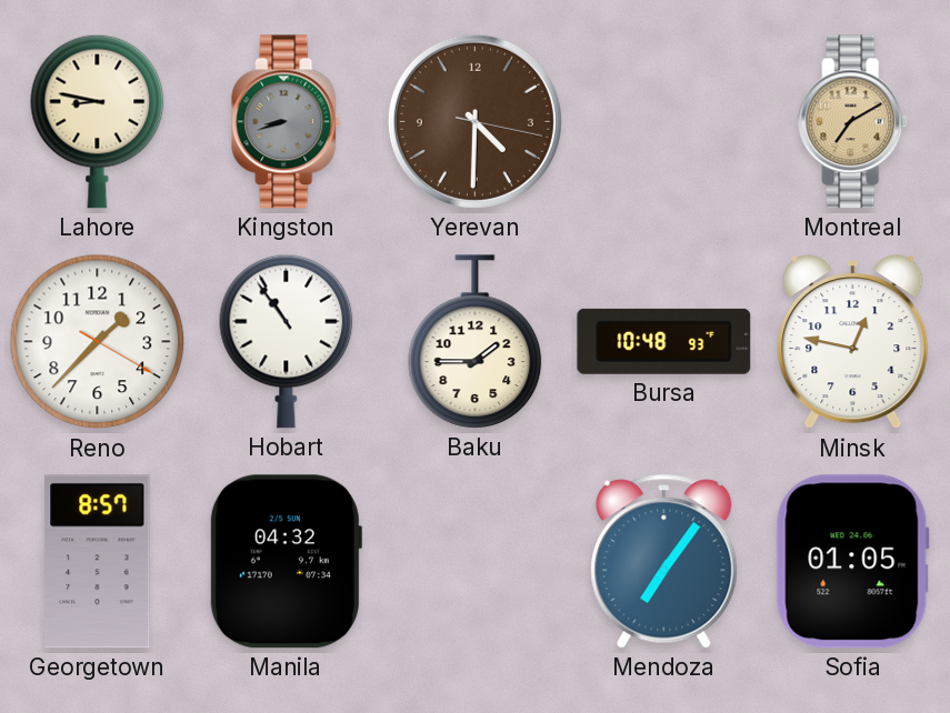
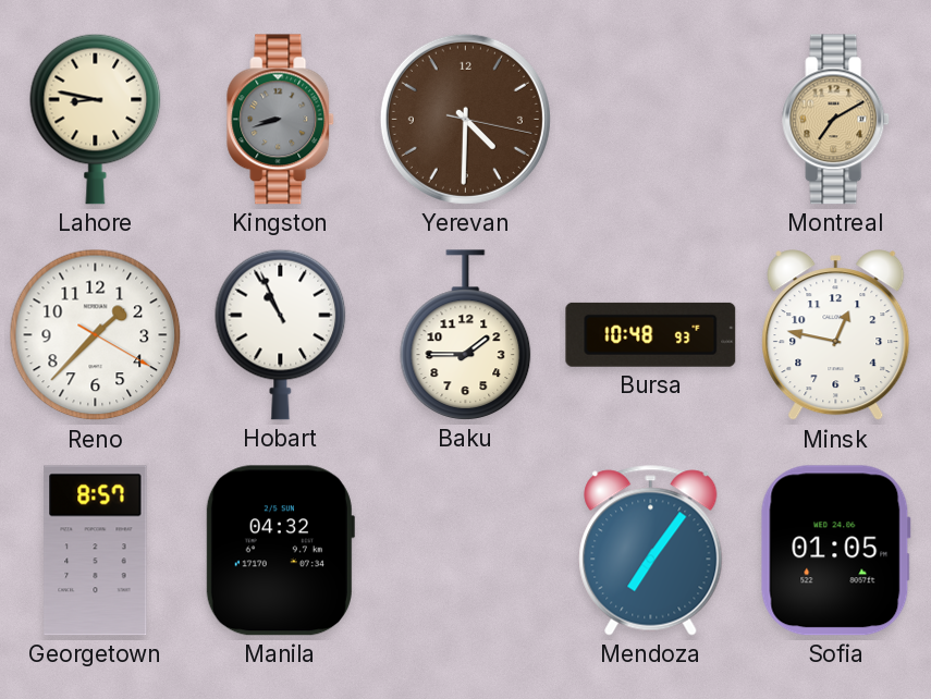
Hobart: 10:54 -> 10:56
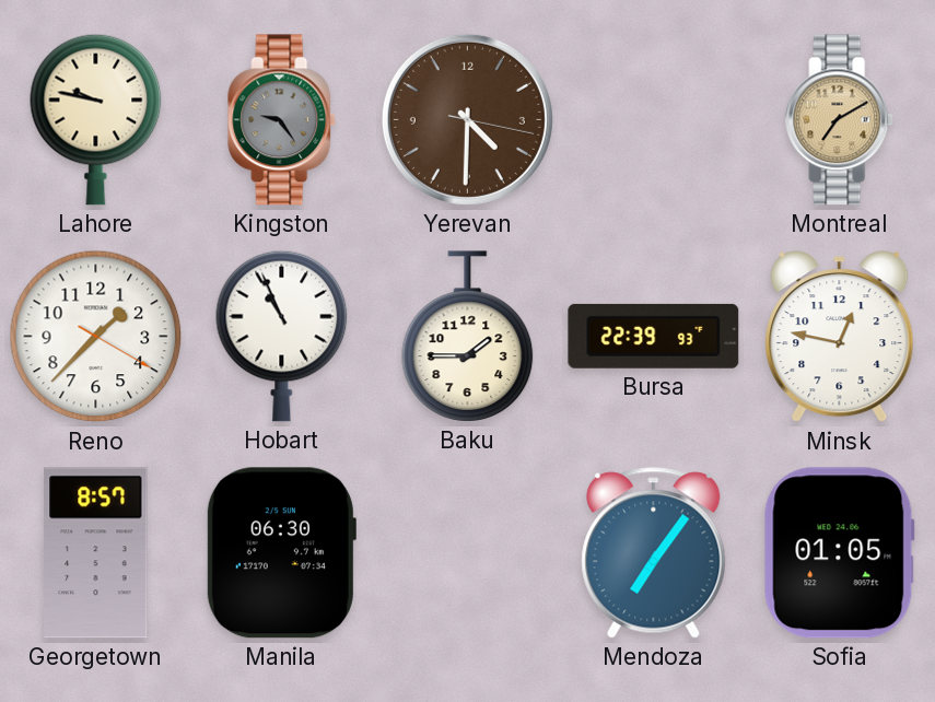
Lahore: 8:47 -> 9:47
Kingston: 8:42 -> 9:24
Bursa: 10:48 -> 22:39
Manila: 04:32 -> 06:30
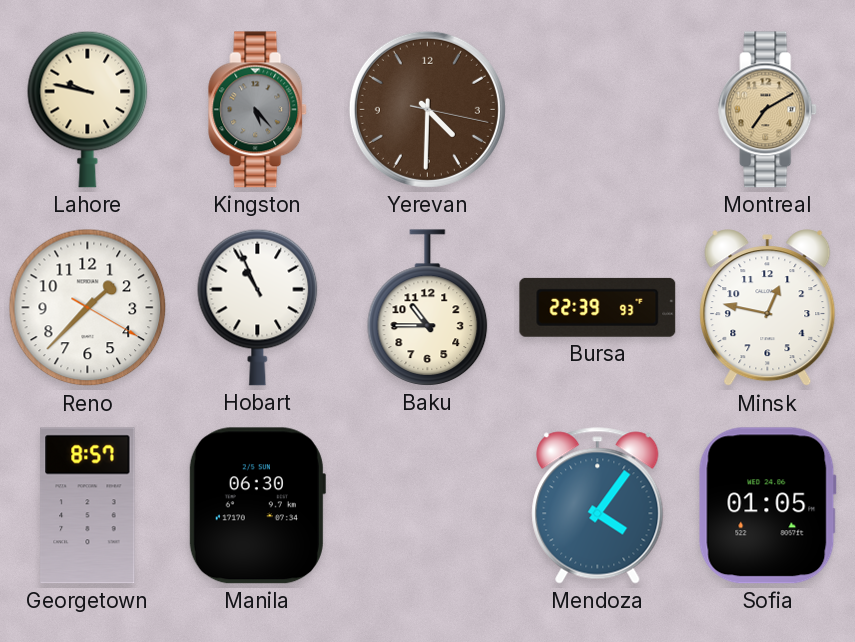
Kingston: 9:24 -> 5:23
Baku: 1:45 -> 10:45
Mendoza: 7:06 -> 4:06
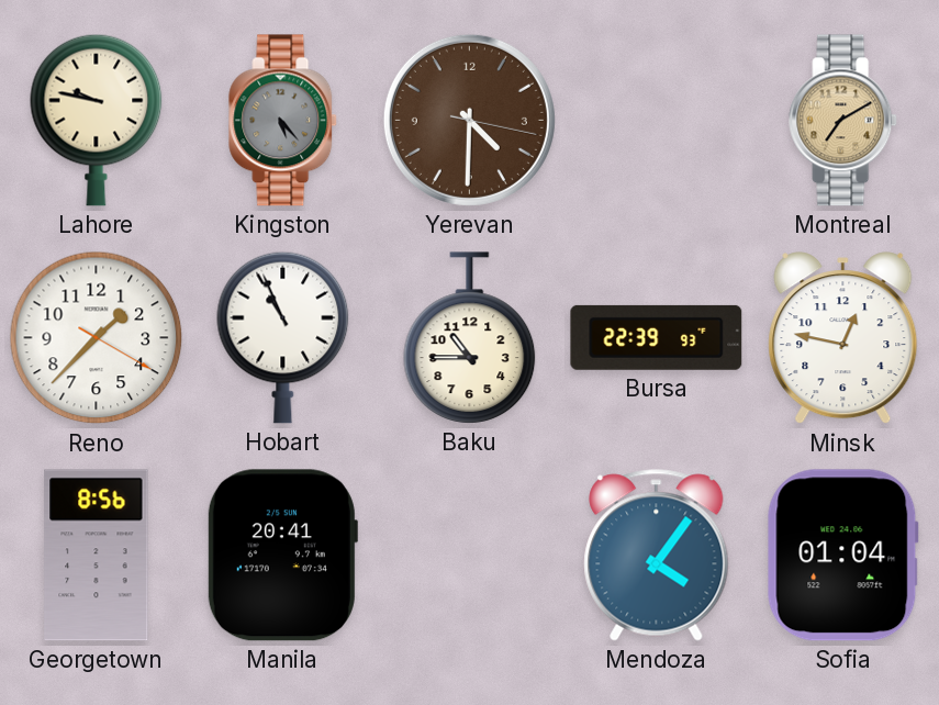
Georgetown: 8:57 -> 8:56
Manila: 06:30 -> 20:41
Sofia: 01:05 -> 01:04
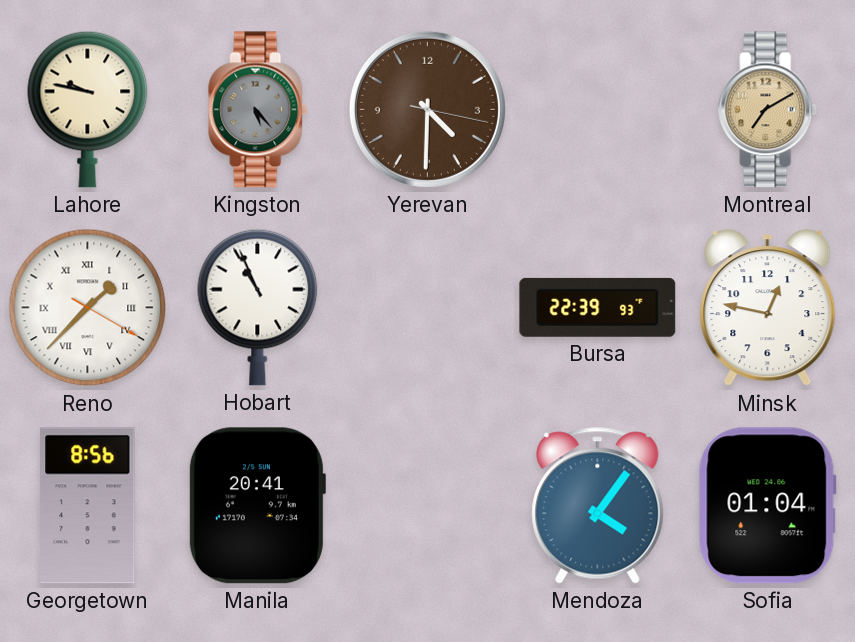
Reno numerals: Arabic -> Roman
Baku: 10:45 -> none
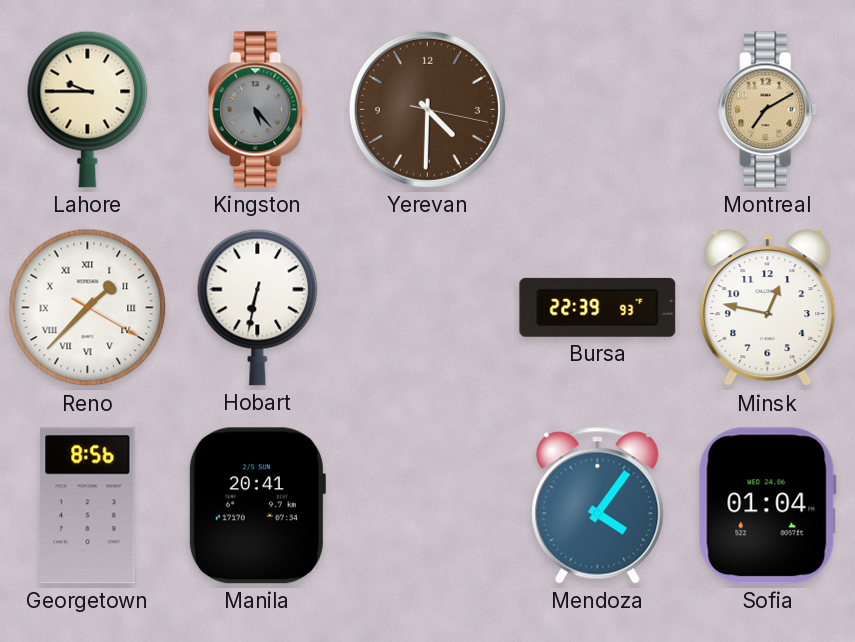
Lahore: 9:47 -> 9:45
Hobart: 10:56 -> 6:32
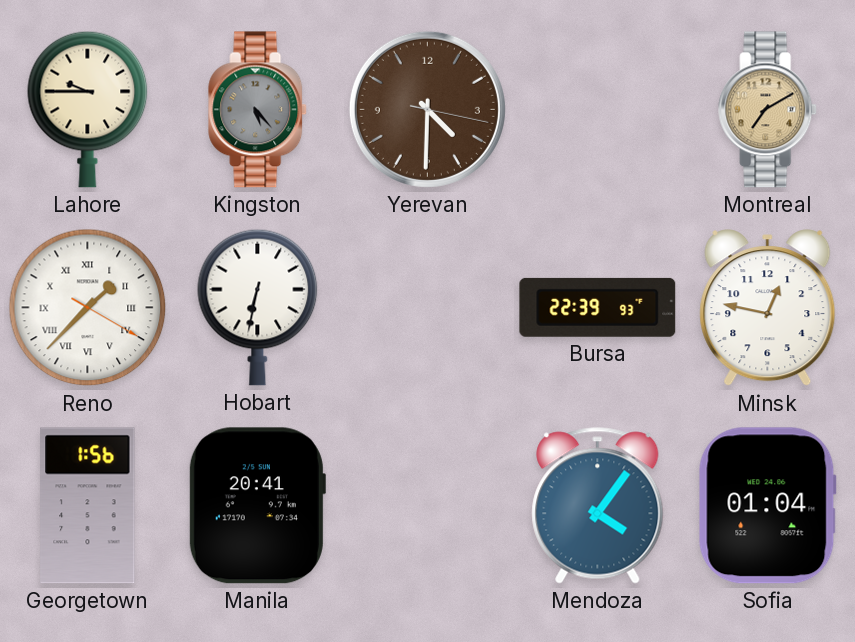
Georgetown: 8:56 -> 1:56
